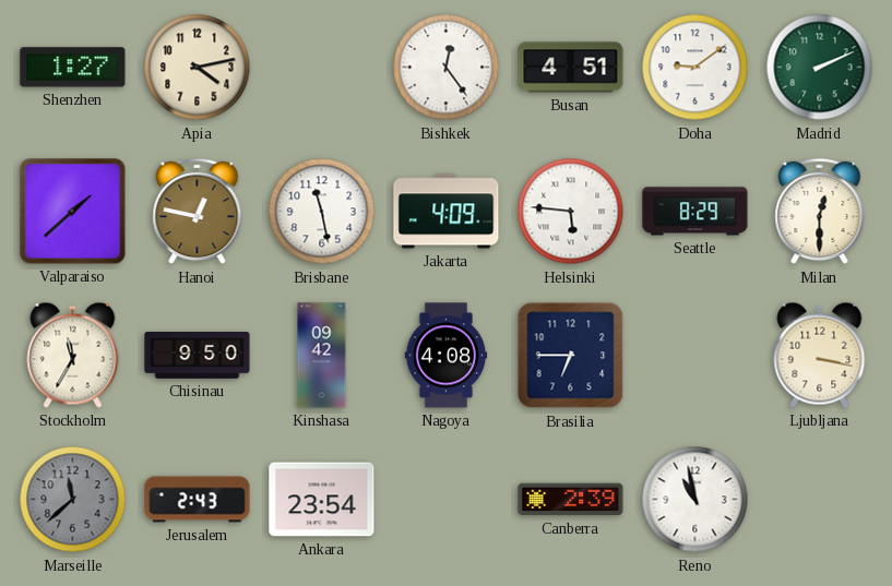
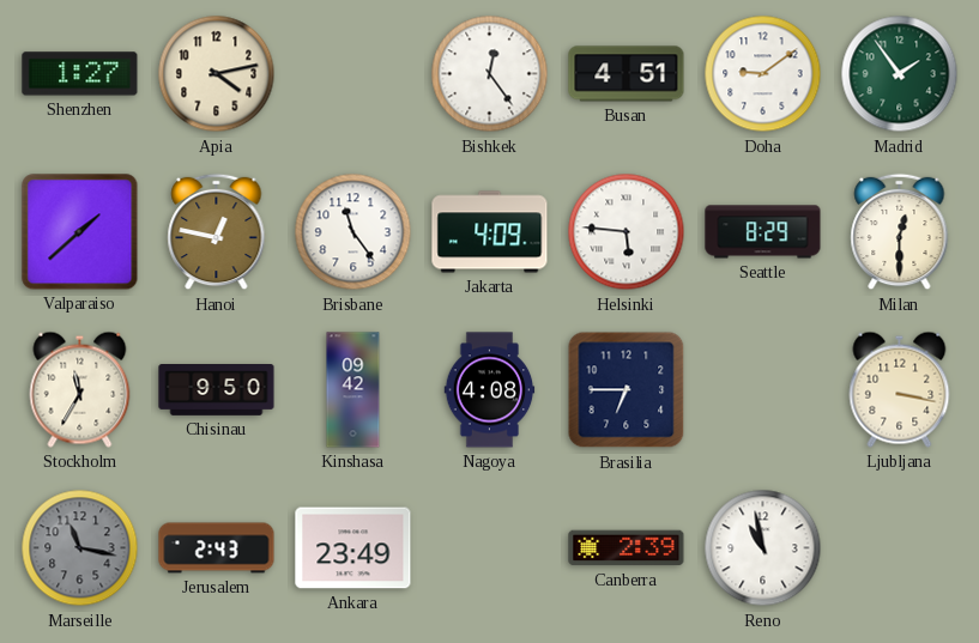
Madrid: 2:11 -> 1:54
Brisbane: 11:28 -> 11:24
Marseille: 11:38 -> 11:17
Ankara: 23:54 -> 23:49
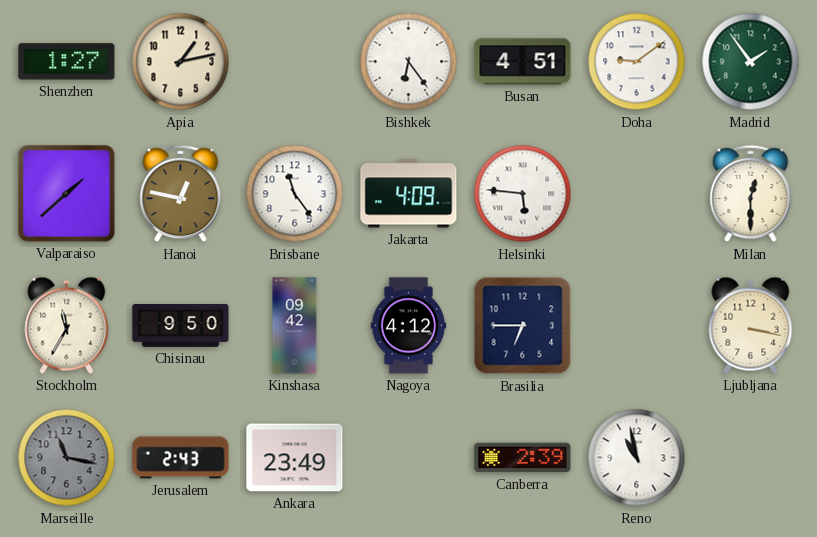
Apia: 4:13 -> 1:13
Bishkek: 12:24 -> 6:24
Seattle: 8:29 -> none
Nagoya: 4:08 -> 4:12
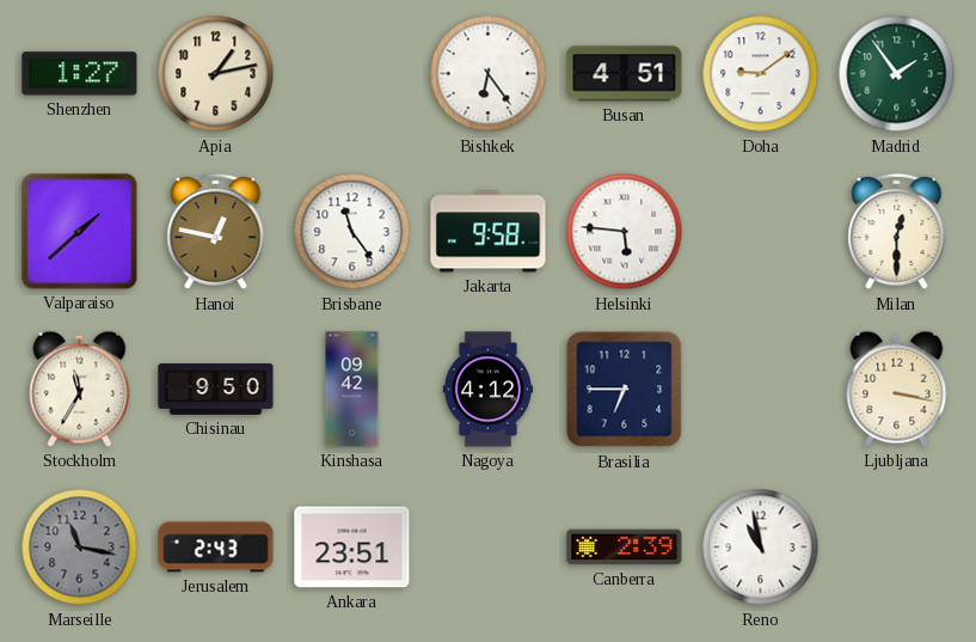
Jakarta: 4:09 -> 9:58
Ankara: 23:49 -> 23:51
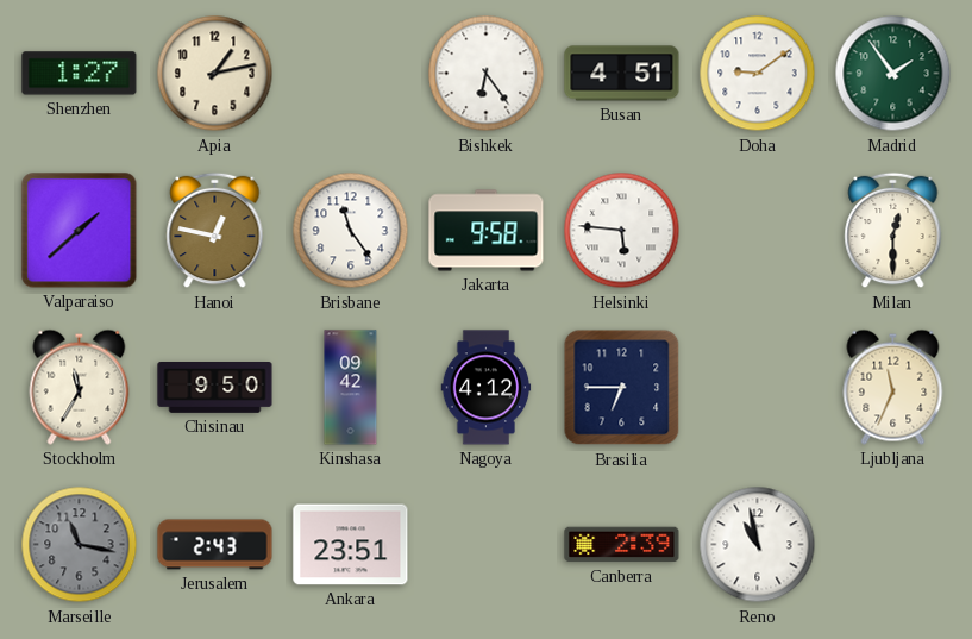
Ljubljana: 3:17 -> 11:34
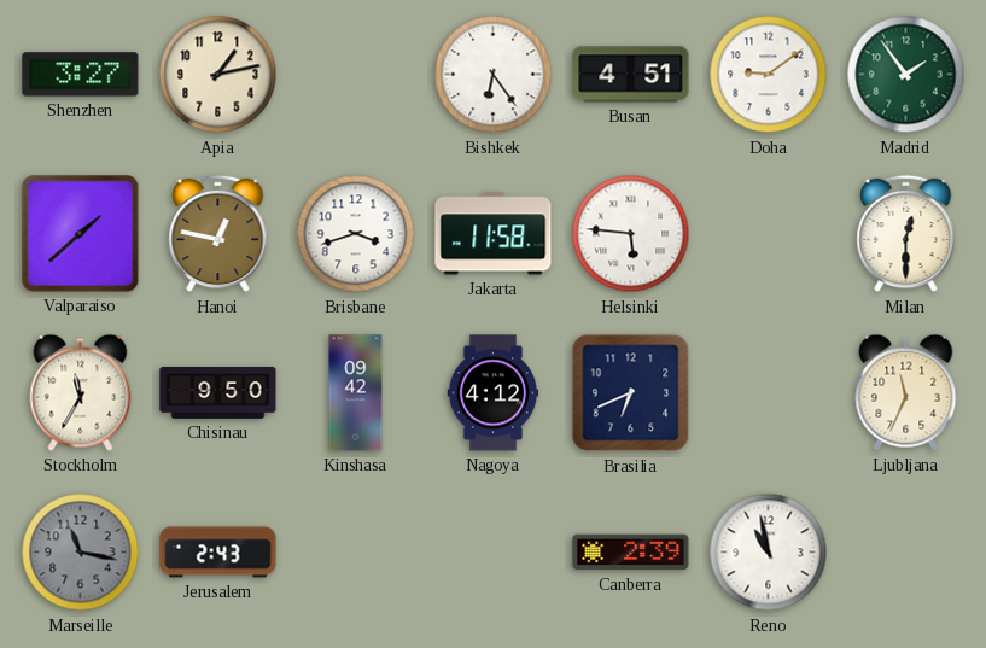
Shenzhen: 1:27 -> 3:27
Brisbane: 11:24 -> 3:42
Jakarta: 9:58 -> 11:58
Brasilia: 6:45 -> 6:41
Ankara: 23:51 -> none
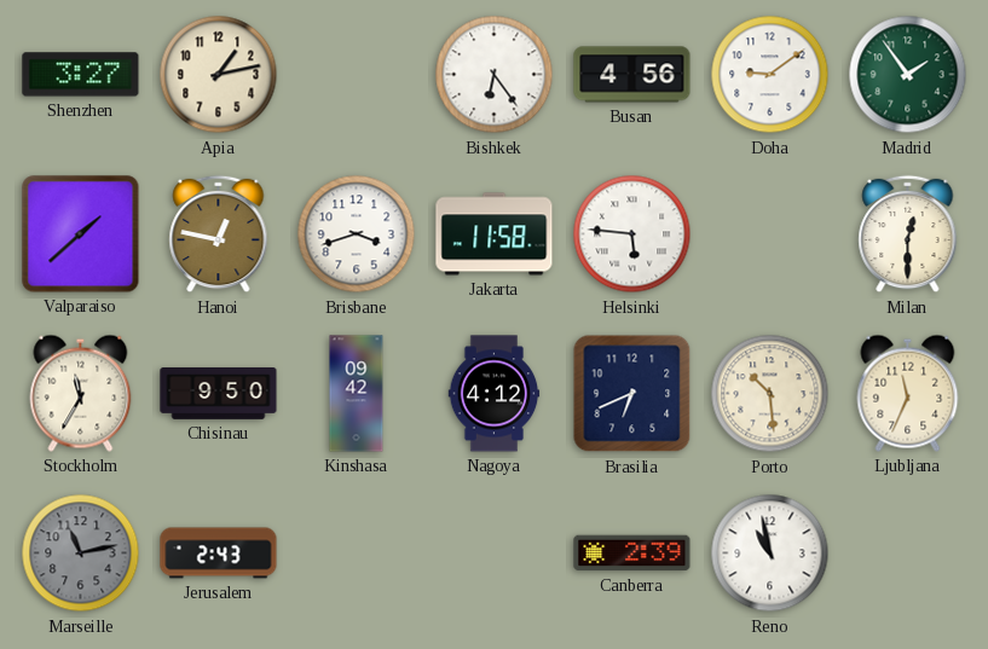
Busan: 4:51 -> 4:56
Porto: none -> 10:29
Marseille: 11:17 -> 11:13
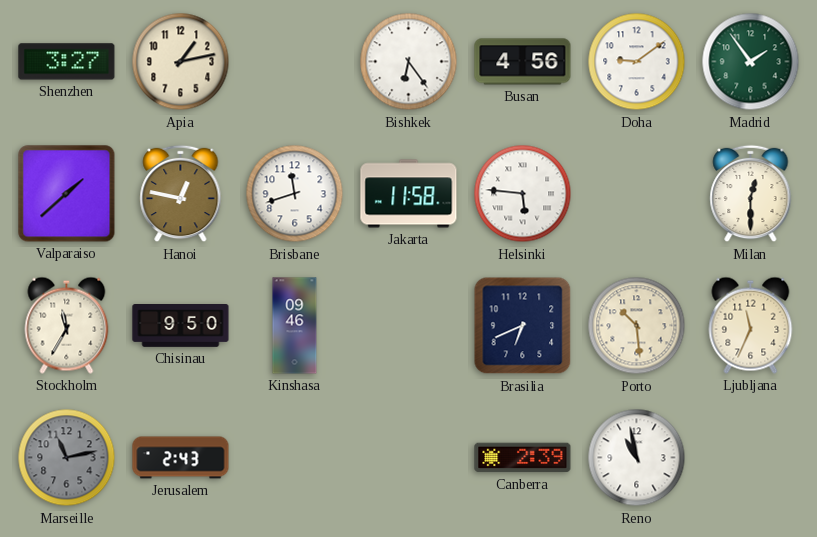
Brisbane: 3:42 -> 11:42
Kinshasa: 09:42 -> 09:46
Nagoya: 4:12 -> none
